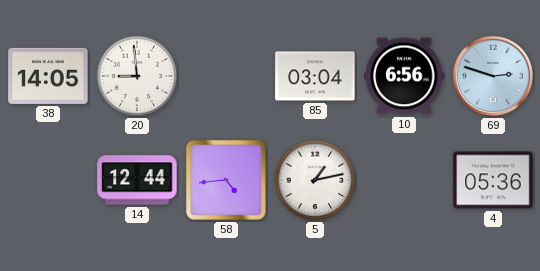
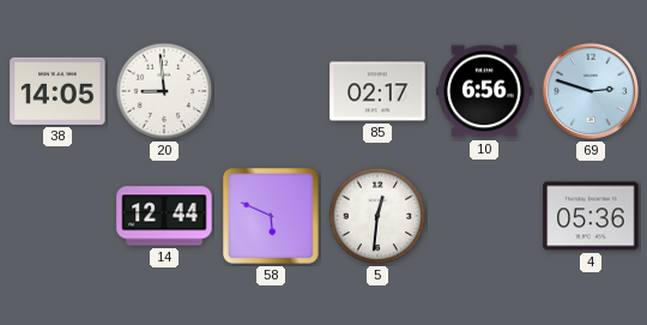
85: 03:04 -> 02:17
58: 4:44 -> 5:49
5: 1:13 -> 12:31
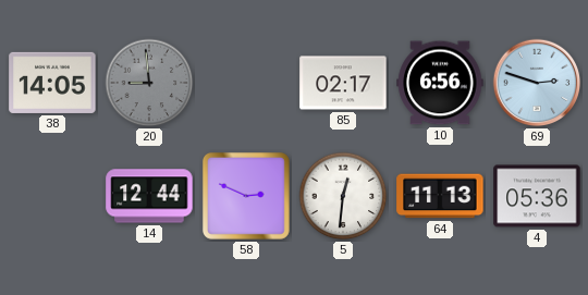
20 dial: white -> grey
58: 5:49 -> 2:49
64: none -> 11:13
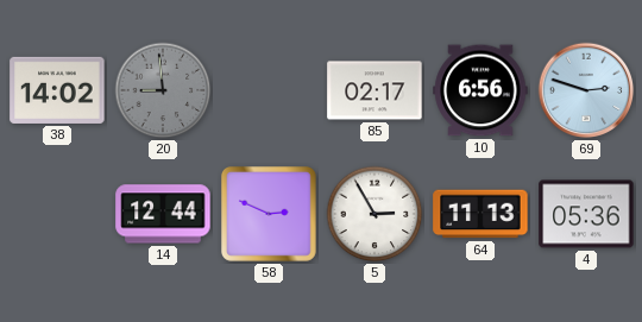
38: 14:05 -> 14:02
5: 12:31 -> 2:55
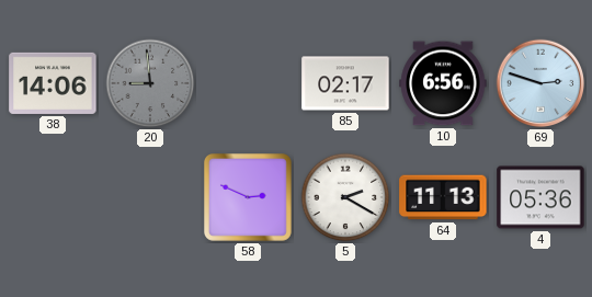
38: 14:02 -> 14:06
14: 12:44 -> none
5: 2:55 -> 2:20
